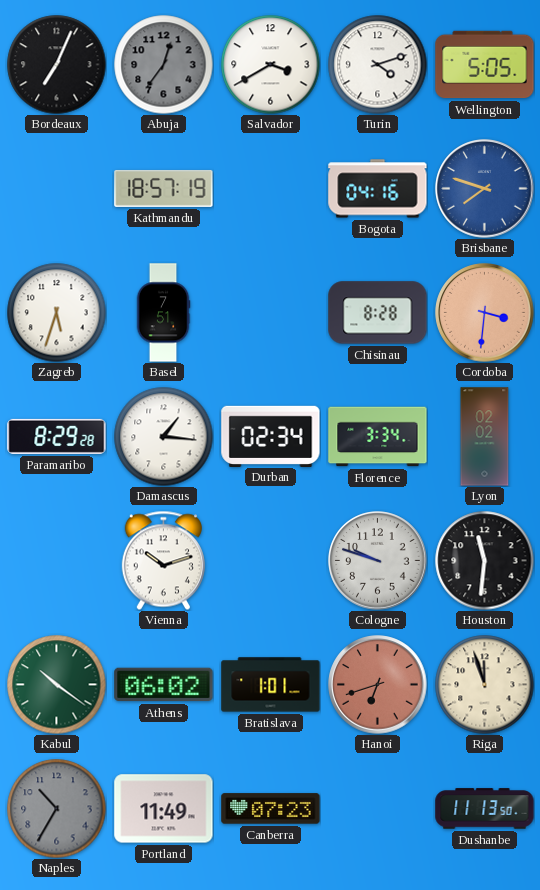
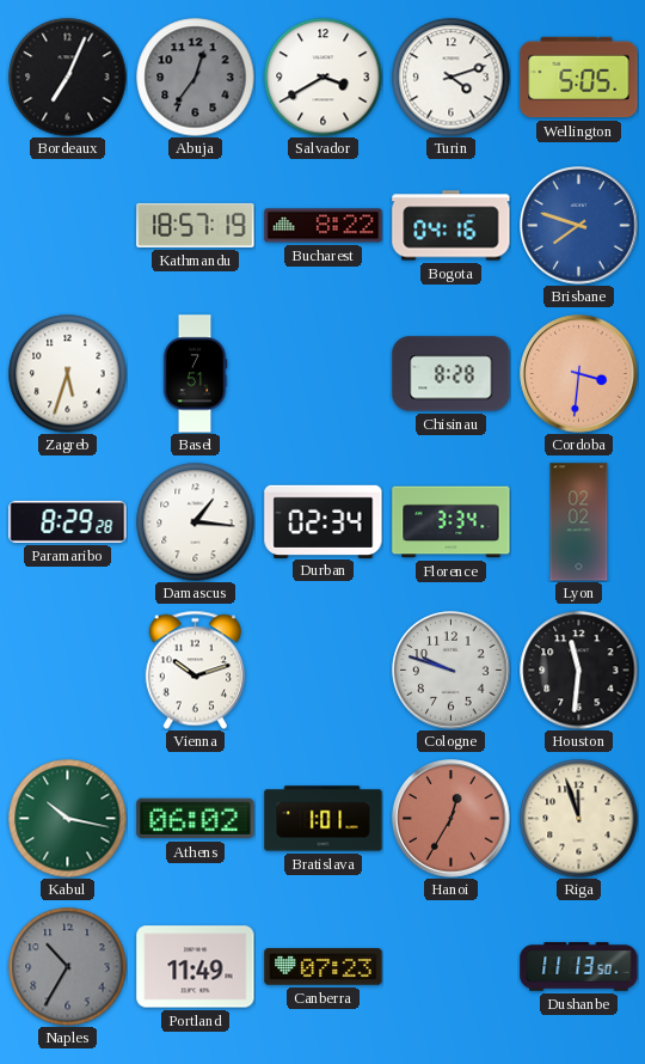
Bucharest: none -> 8:22
Kabul: 10:21 -> 10:17
Hanoi: 6:42 -> 12:35
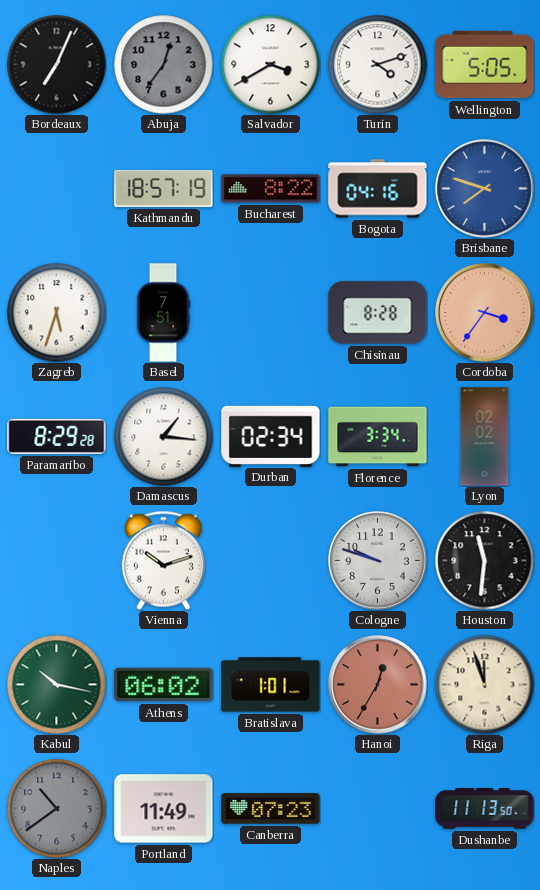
Cordoba: 3:31 -> 3:36
Naples: 10:35 -> 10:39
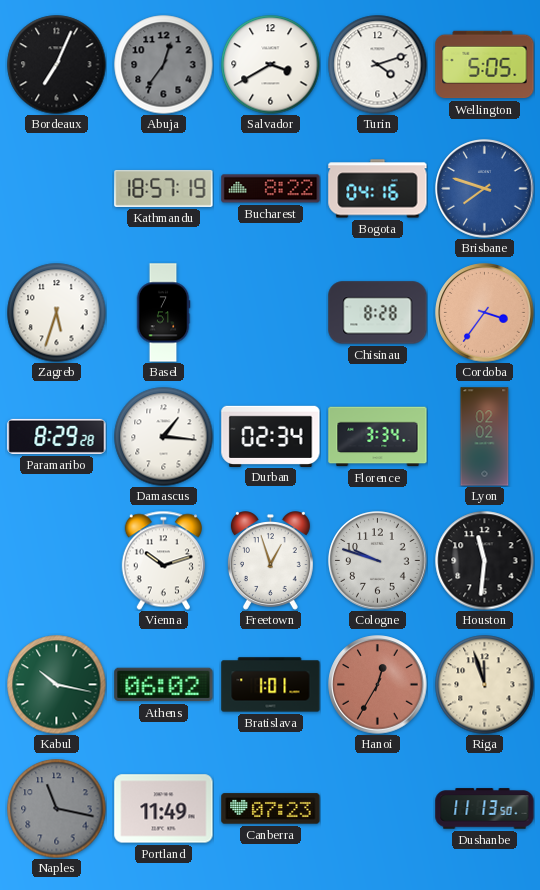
Freetown: none -> 12:57
Naples: 10:39 -> 11:17
